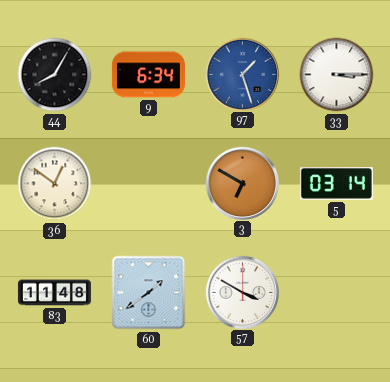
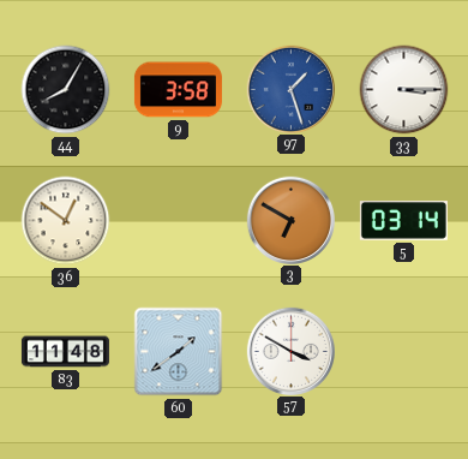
9: 6:34 -> 3:58
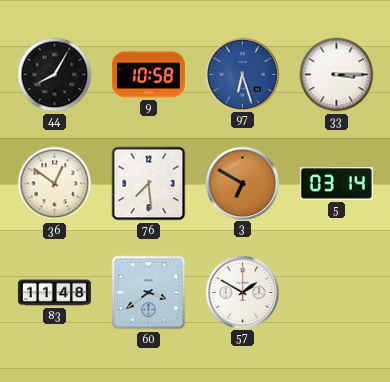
9: 3:58 -> 10:58
97: 1:27 -> 6:27
76: none -> 7:29
60: 1:39 -> 3:39
57: 3:50 -> 1:50
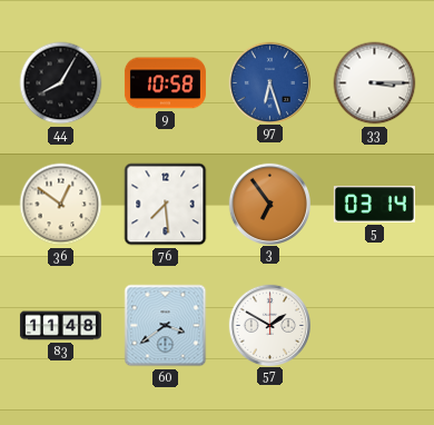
3: 6:50 -> 6:54
